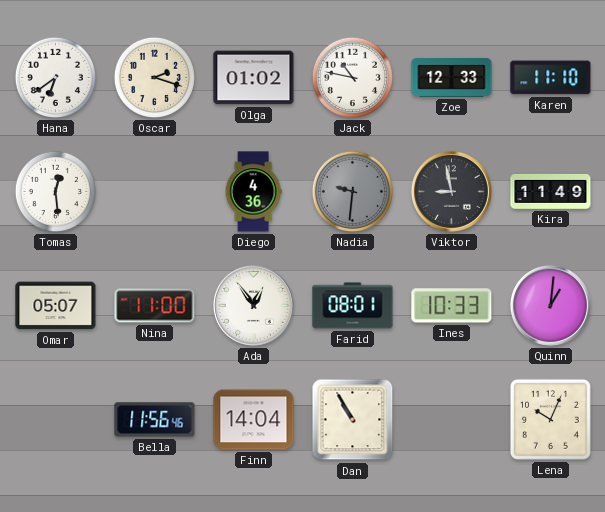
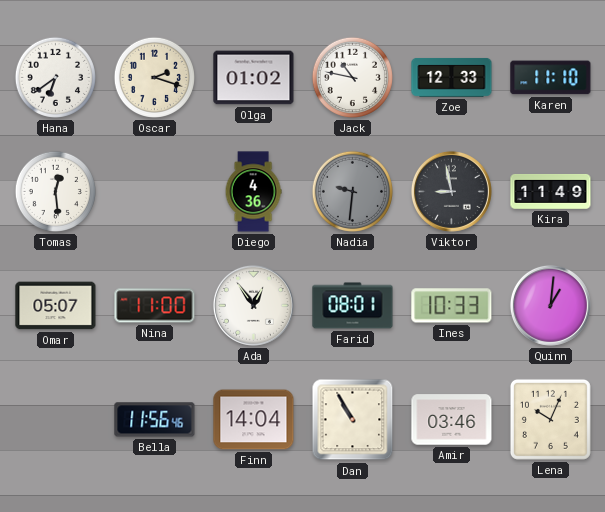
Amir: none -> 03:46
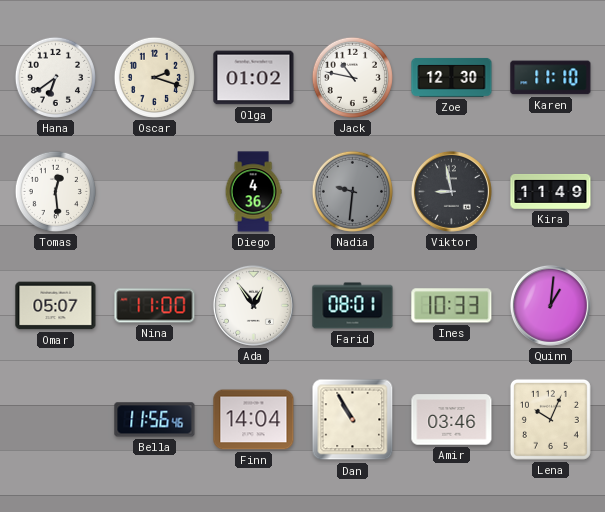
Zoe: 12:33 -> 12:30
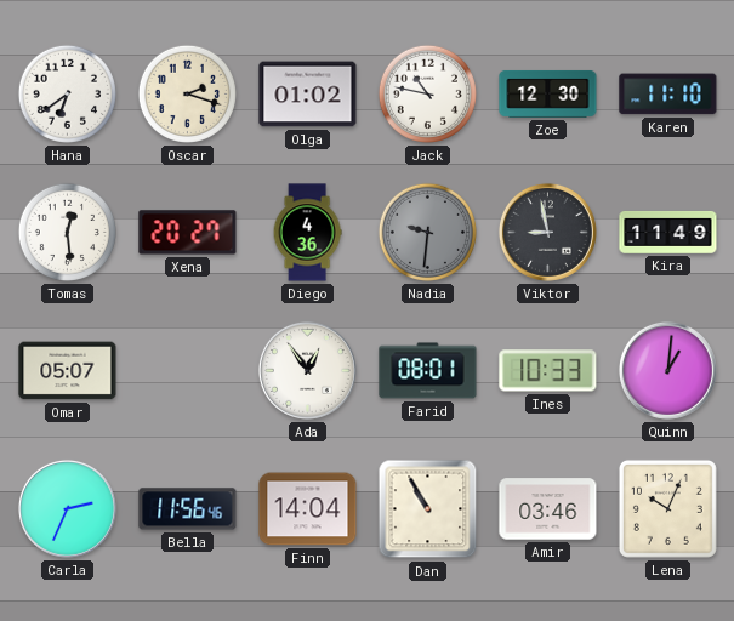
Xena: none -> 20:27
Nina: 11:00 -> none
Carla: none -> 2:34
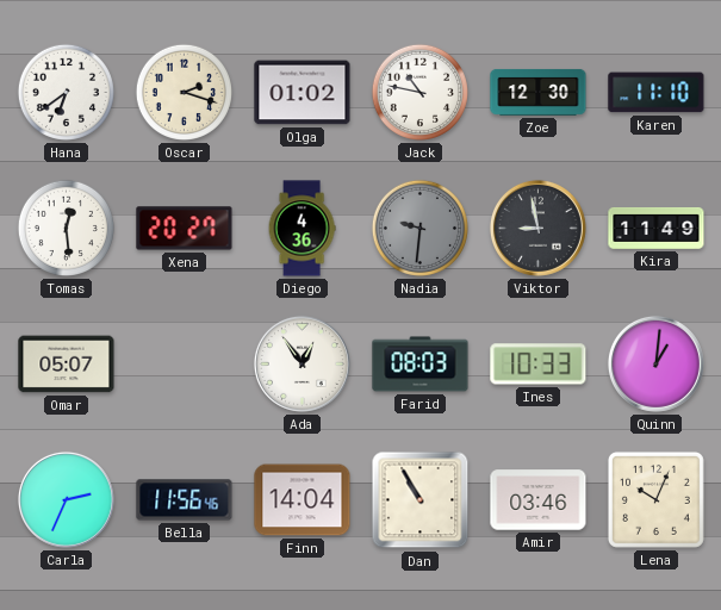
Farid: 08:01 -> 08:03
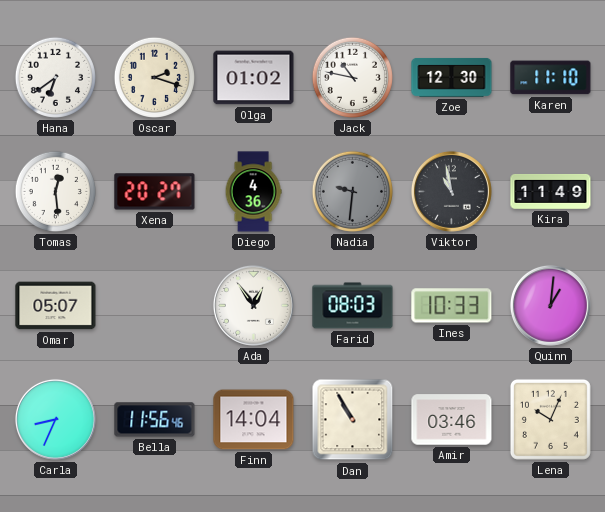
Viktor: 8:58 -> 10:58
Carla: 2:34 -> 8:34
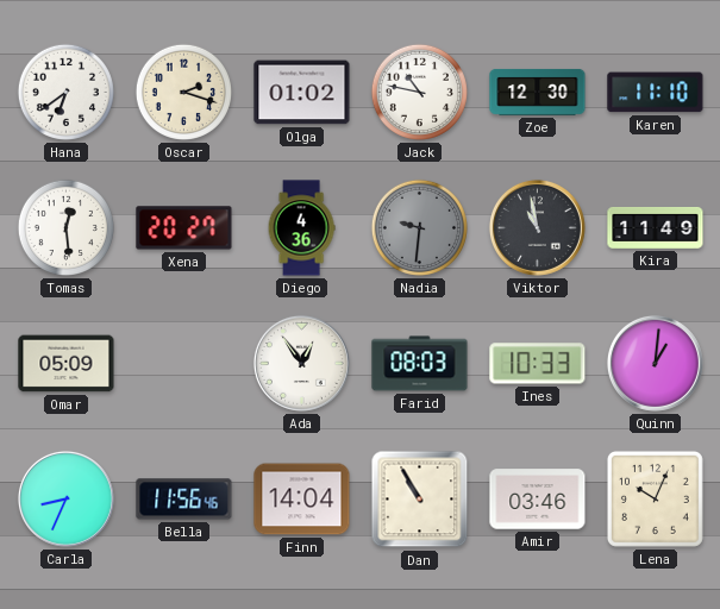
Omar: 05:07 -> 05:09
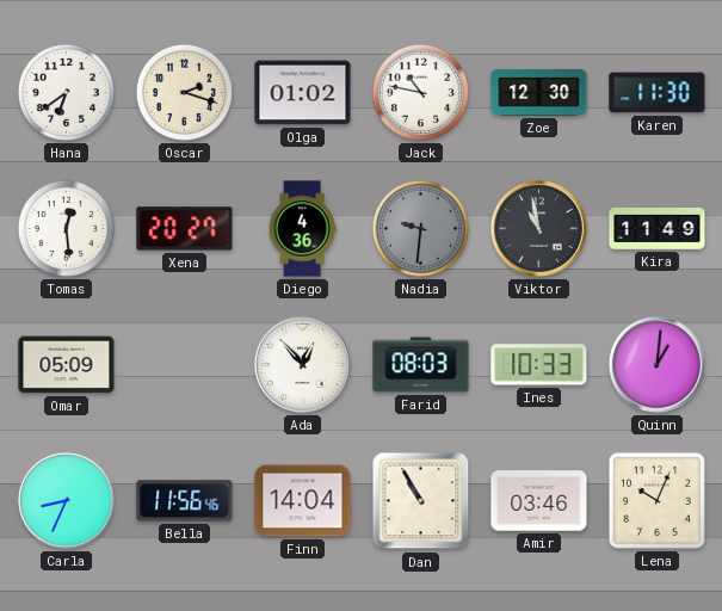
Karen: 11:10 -> 11:30
Ada: 12:54 -> 12:53
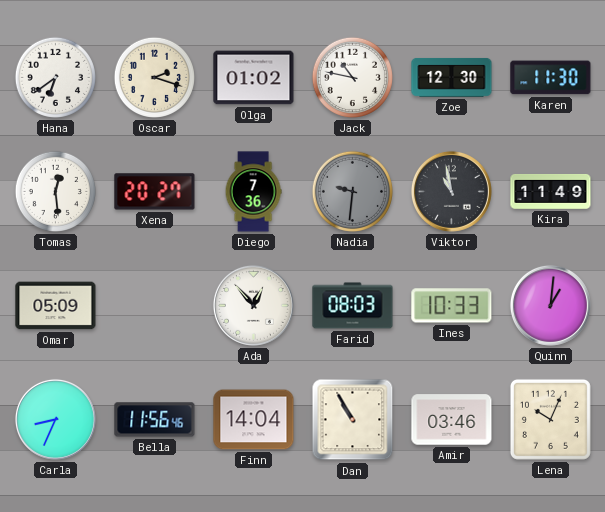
Diego: 4:36 -> 7:36
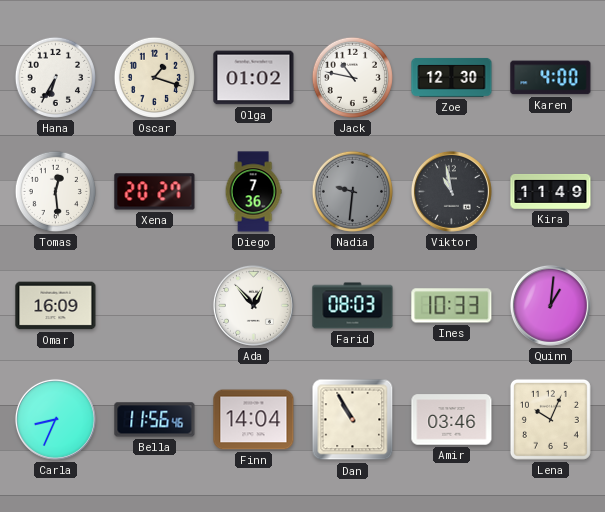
Hana: 6:39 -> 6:35
Oscar: 2:18 -> 1:18
Karen: 11:30 -> 4:00
Omar: 05:09 -> 16:09
